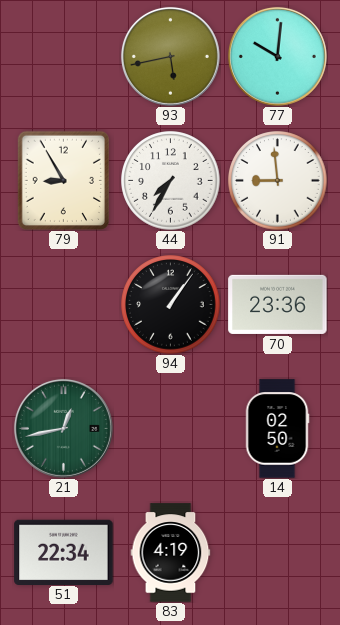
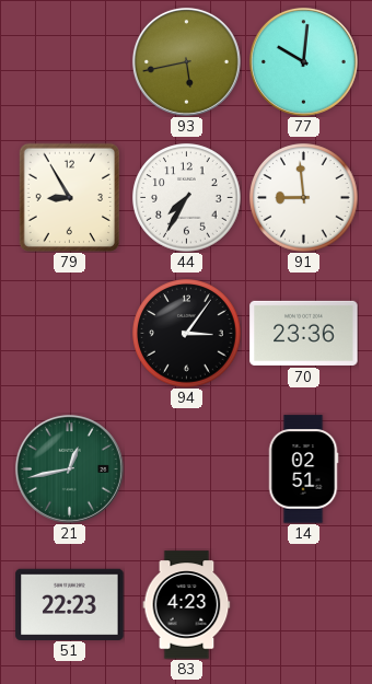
94: 1:06 -> 3:06
14: 02:50 -> 02:51
51: 22:34 -> 22:23
83: 4:19 -> 4:23
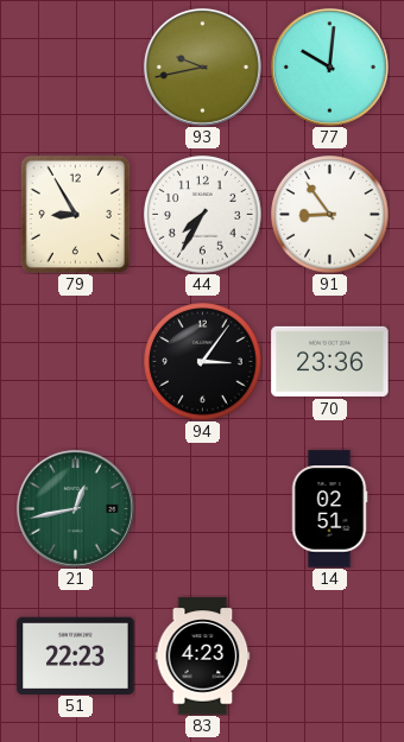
93: 5:43 -> 9:43
91: 8:59 -> 8:54
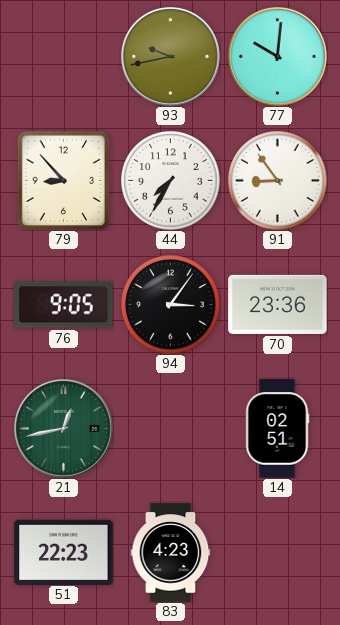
79: 8:55 -> 8:53
76: none -> 9:05
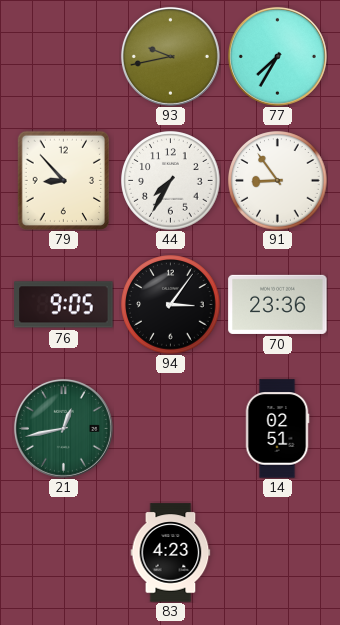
77: 10:01 -> 7:35
51: 22:23 -> none
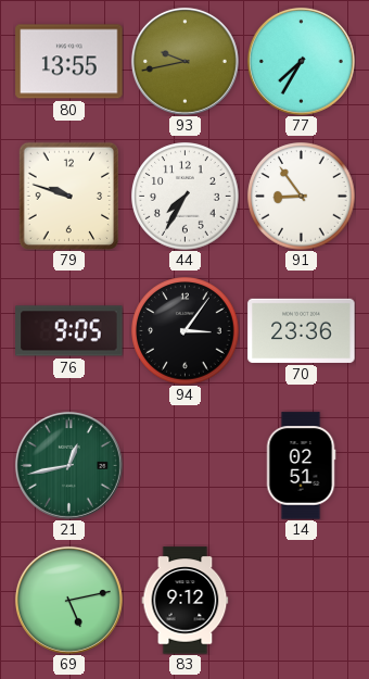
80: none -> 13:55
79: 8:53 -> 9:48
69: none -> 5:13
83: 4:23 -> 9:12
